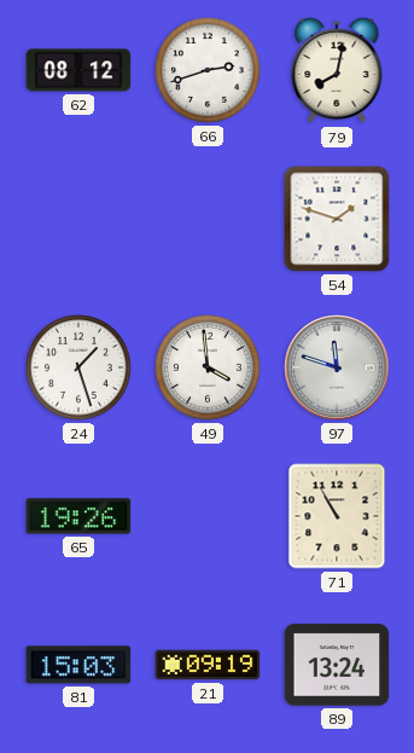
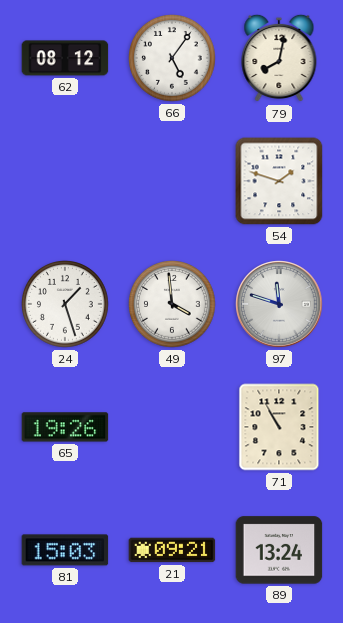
66: 2:42 -> 5:06
21: 09:19 -> 09:21
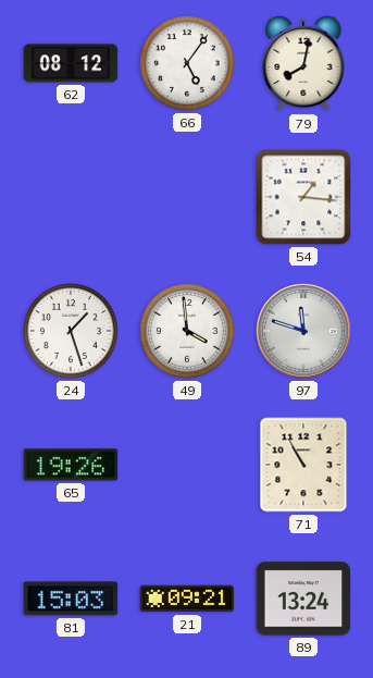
54: 1:48 -> 1:16
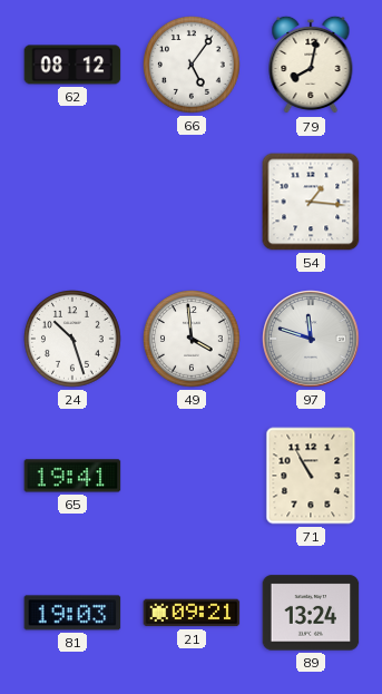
24: 1:27 -> 10:27
65: 19:26 -> 19:41
81: 15:03 -> 19:03
